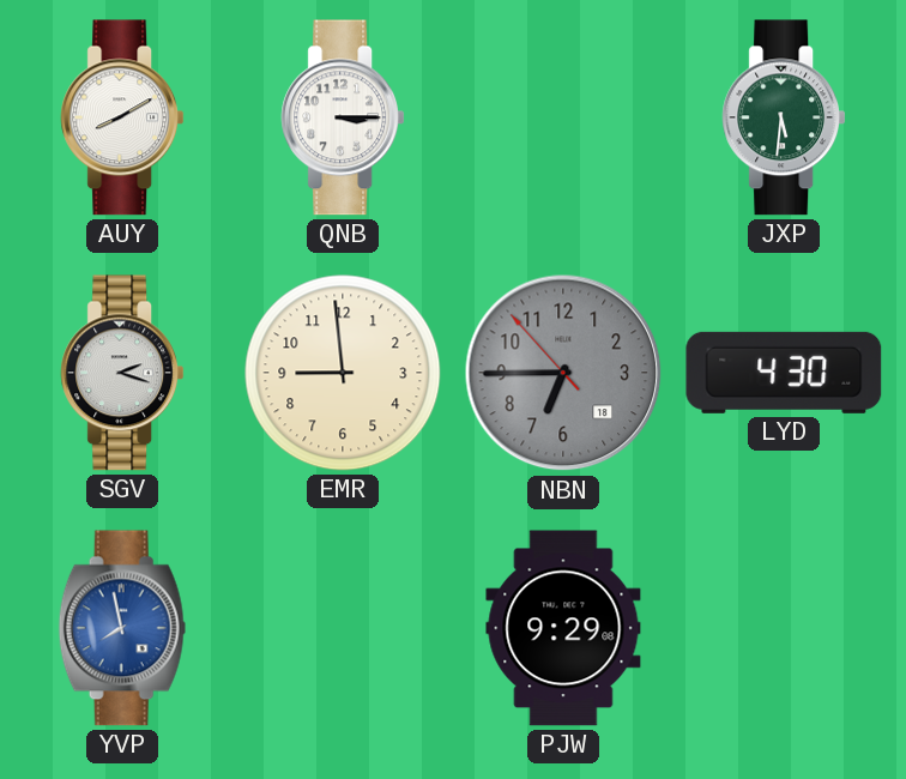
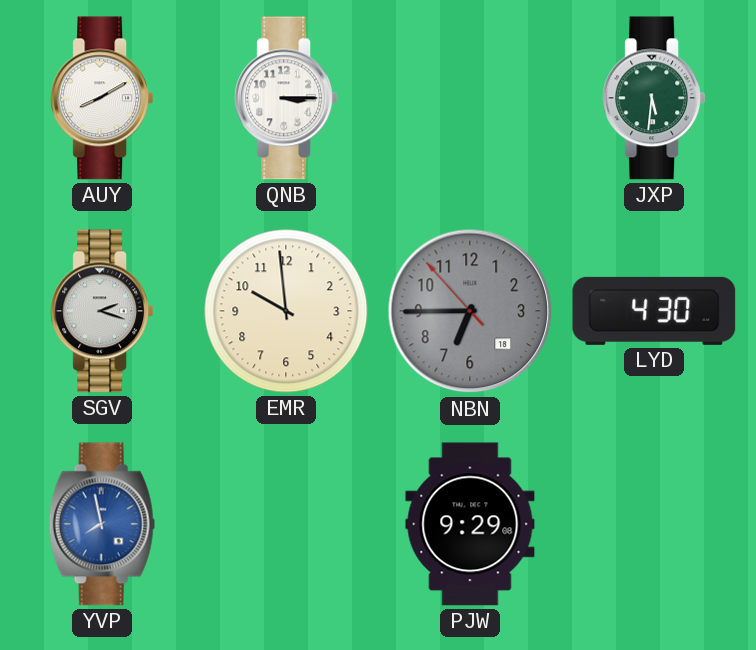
EMR: 8:59 -> 9:59
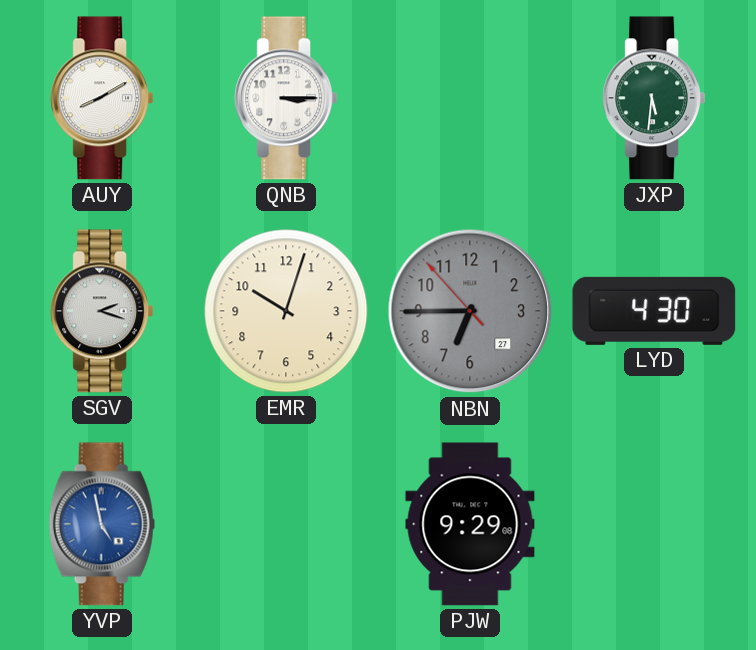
EMR: 9:59 -> 10:03
NBN date: 18 -> 27
YVP: 7:58 -> 4:58
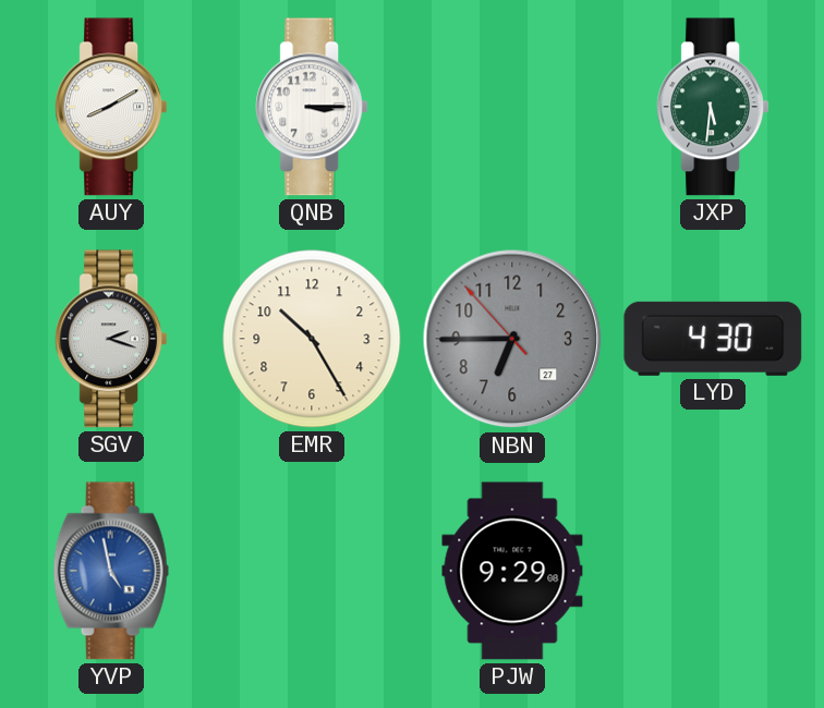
EMR: 10:03 -> 10:25
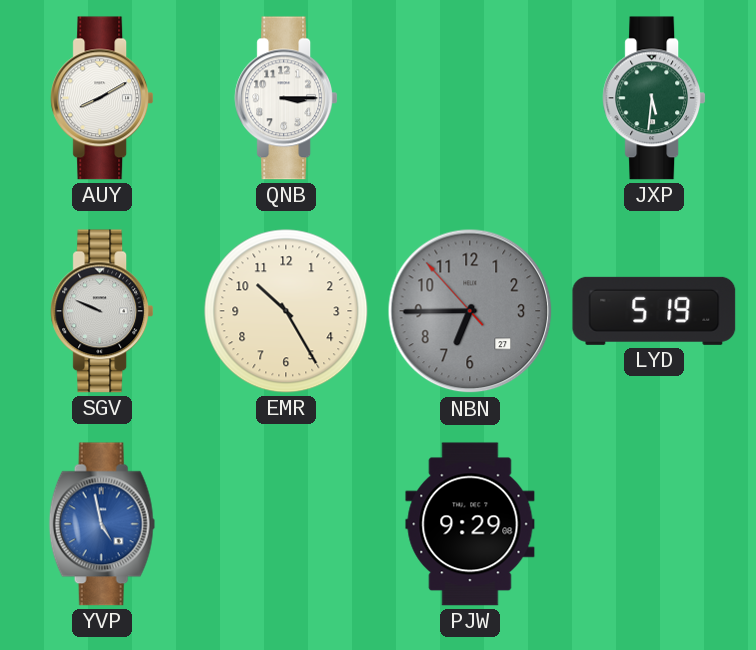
SGV: 2:18 -> 9:49
LYD: 4:30 -> 5:19
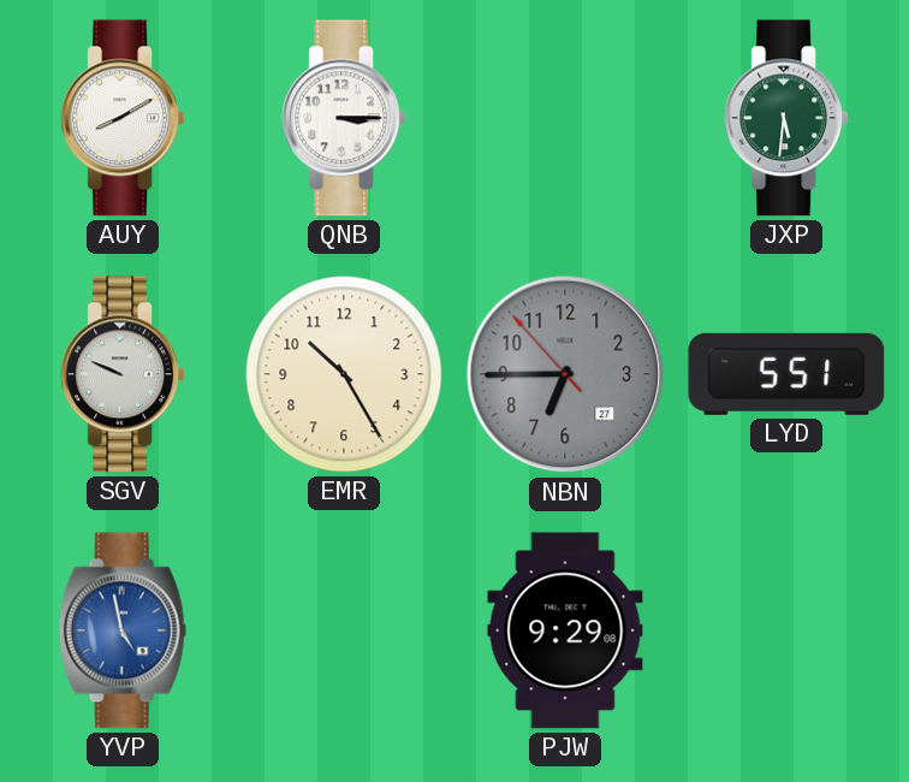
LYD: 5:19 -> 5:51
